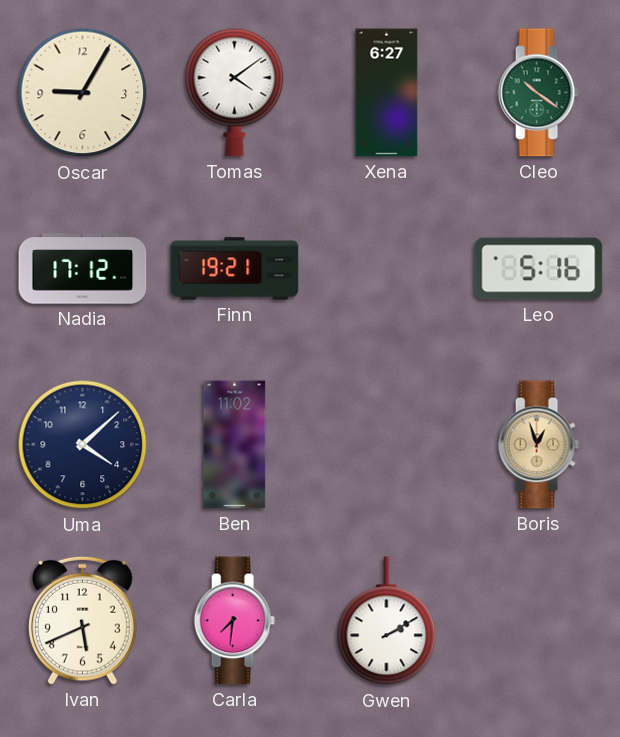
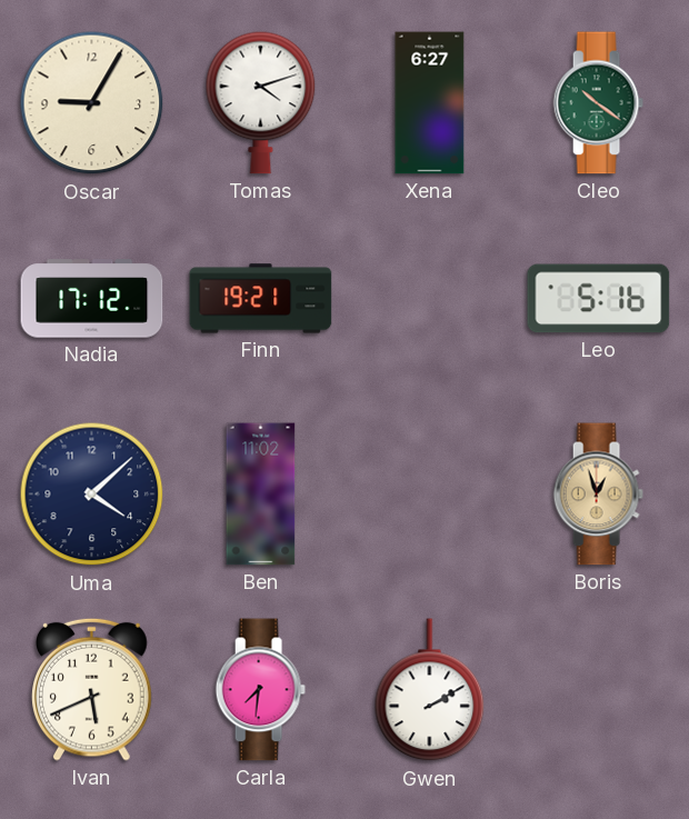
Tomas: 4:09 -> 4:12
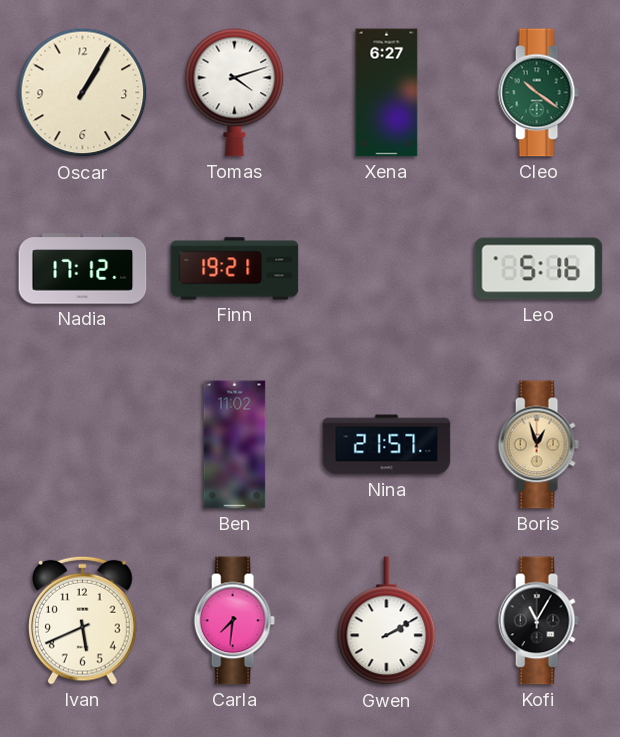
Oscar: 9:05 -> 1:05
Uma: 4:08 -> none
Nina: none -> 21:57
Kofi: none -> 11:05
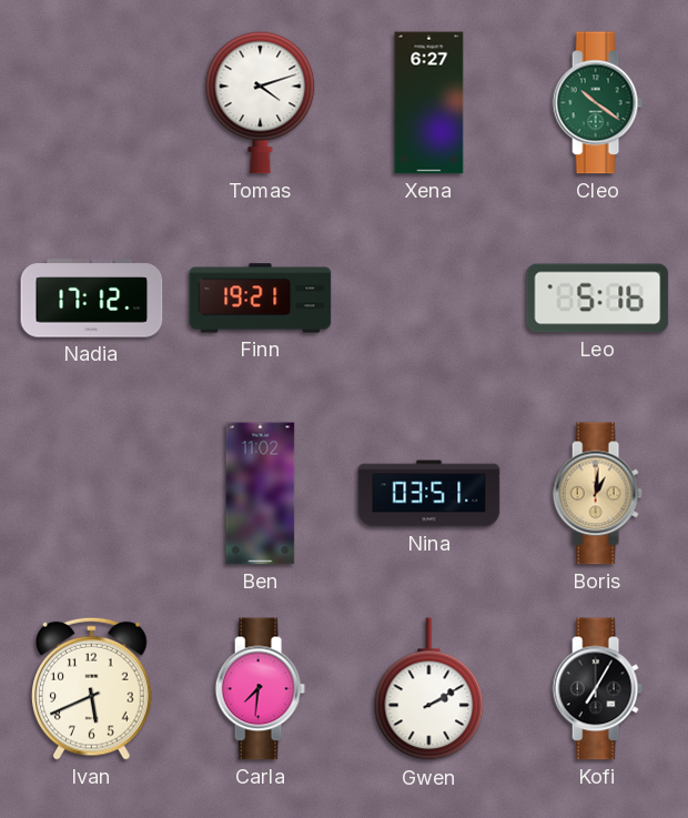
Oscar: 1:05 -> none
Nina: 21:57 -> 03:51
Boris: 12:57 -> 1:01
Kofi: 11:05 -> 7:05
